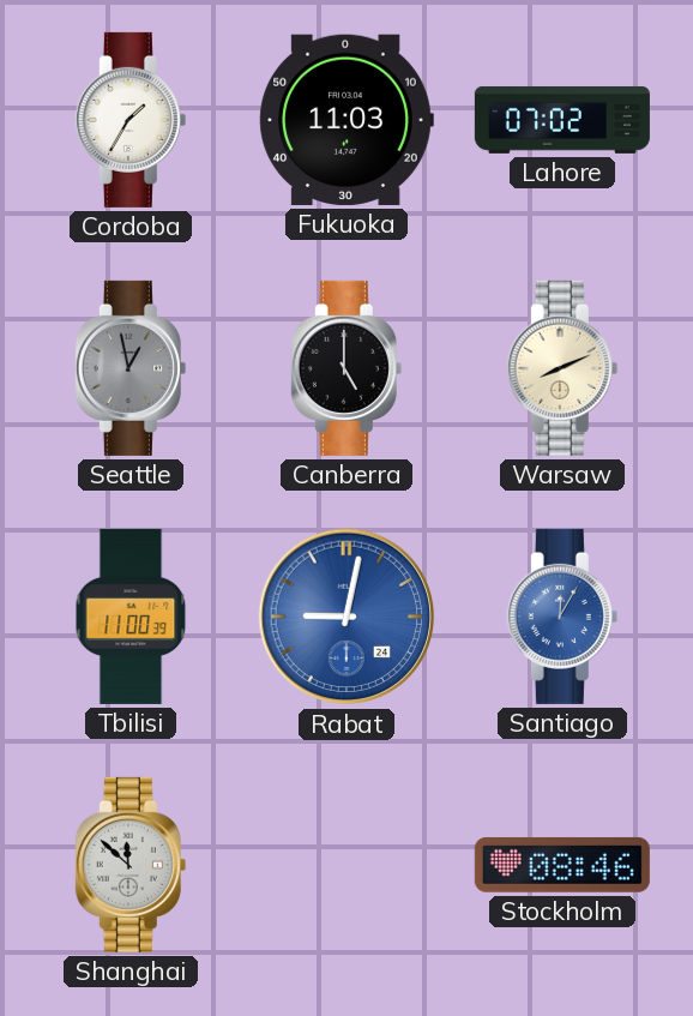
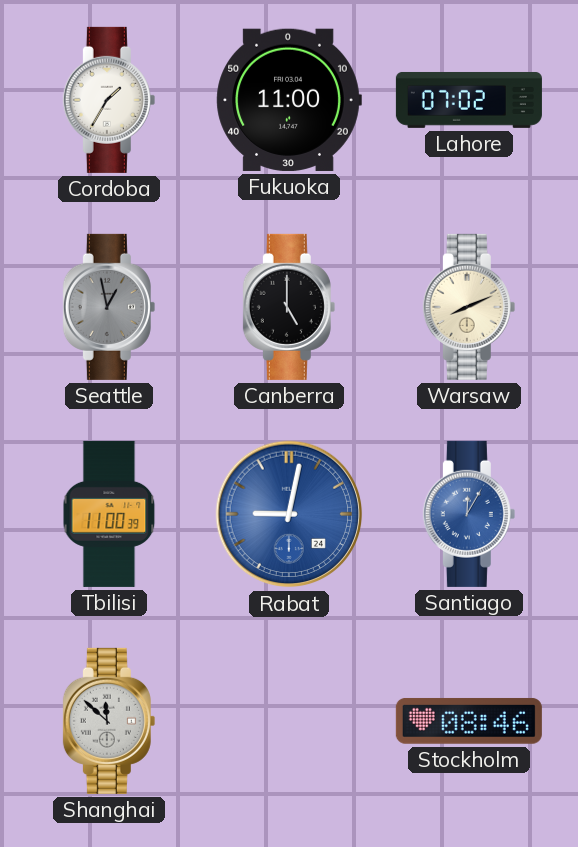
Fukuoka: 11:03 -> 11:00
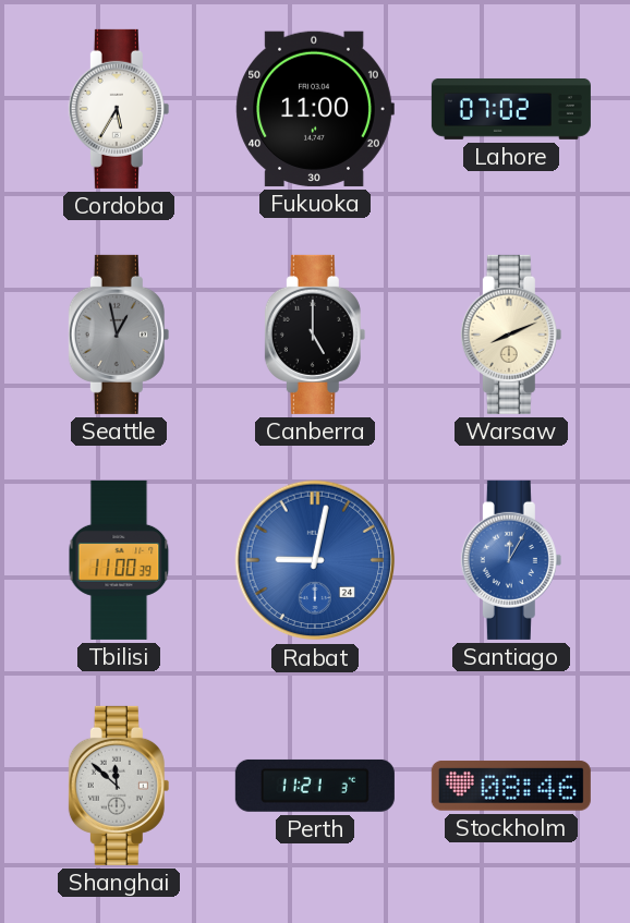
Cordoba: 1:35 -> 5:35
Perth: none -> 11:21
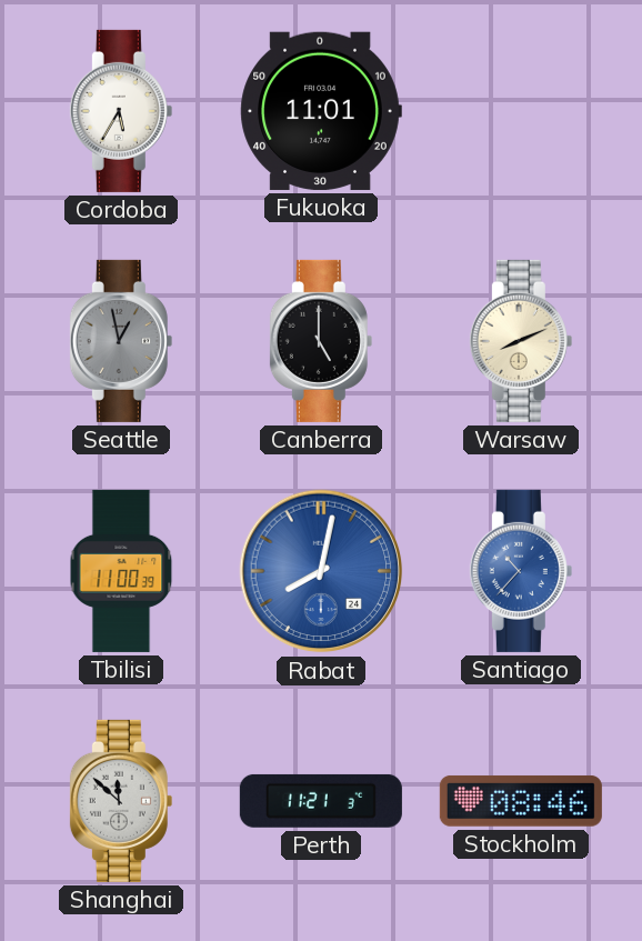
Fukuoka: 11:00 -> 11:01
Lahore: 07:02 -> none
Rabat: 9:02 -> 8:02
Santiago: 12:05 -> 10:37
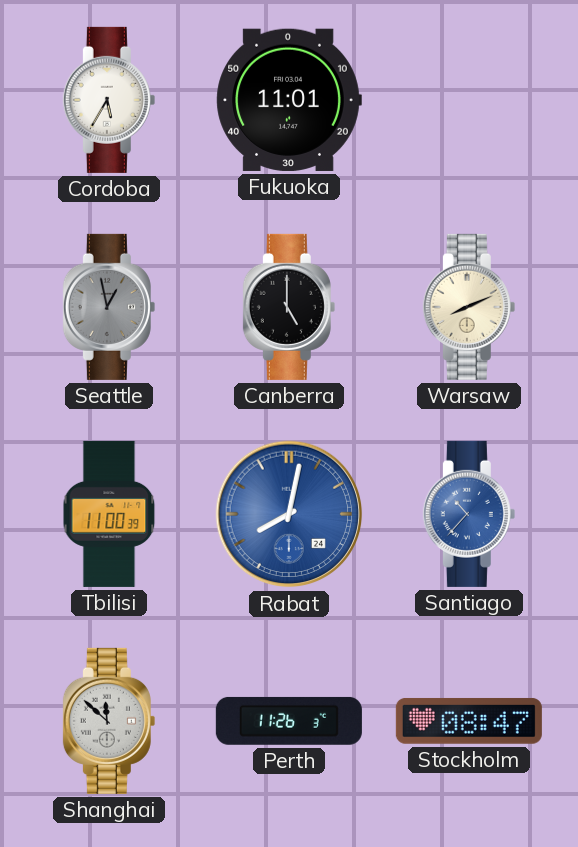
Perth: 11:21 -> 11:26
Stockholm: 08:46 -> 08:47
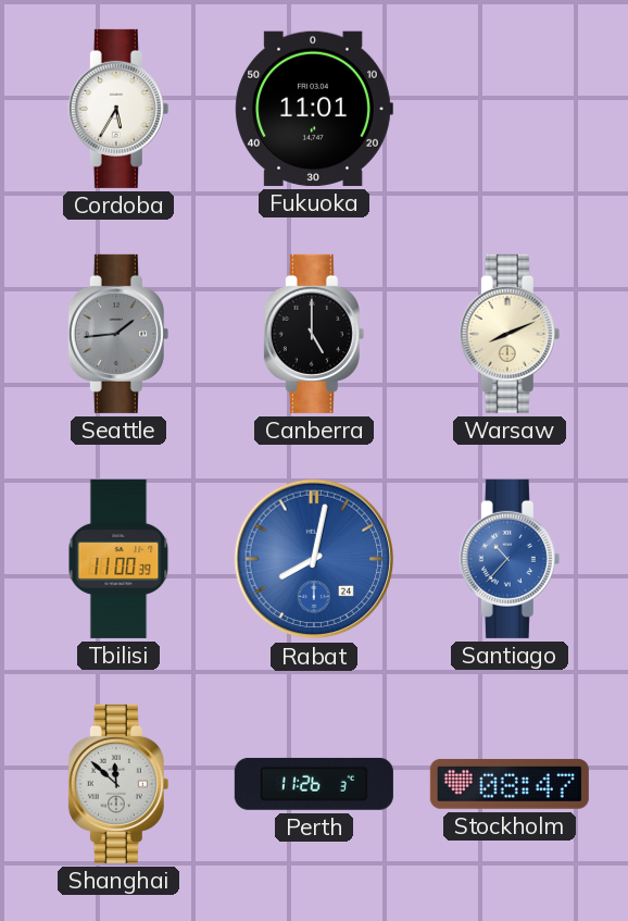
Seattle: 12:58 -> 1:44
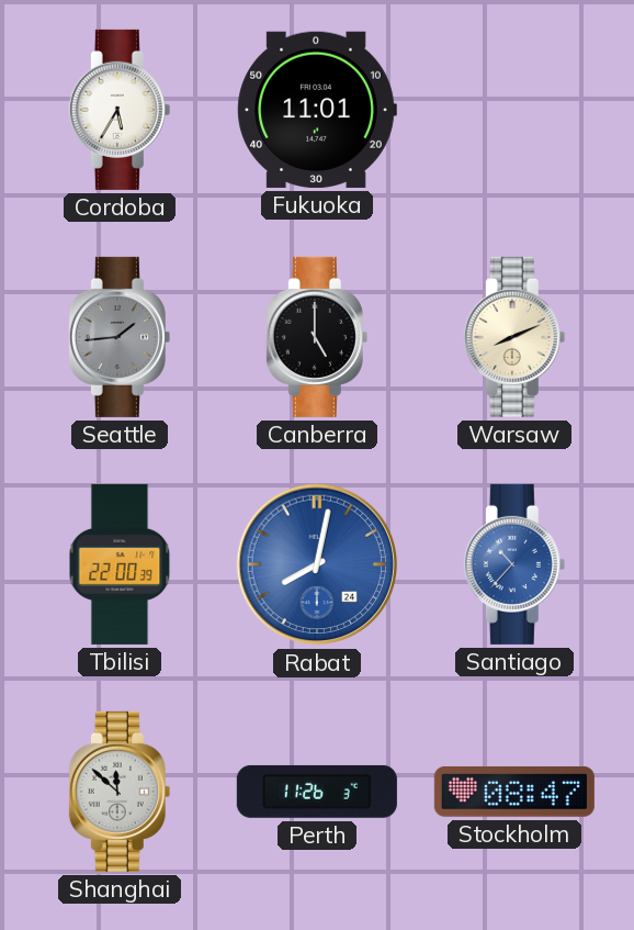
Tbilisi: 11:00 -> 22:00
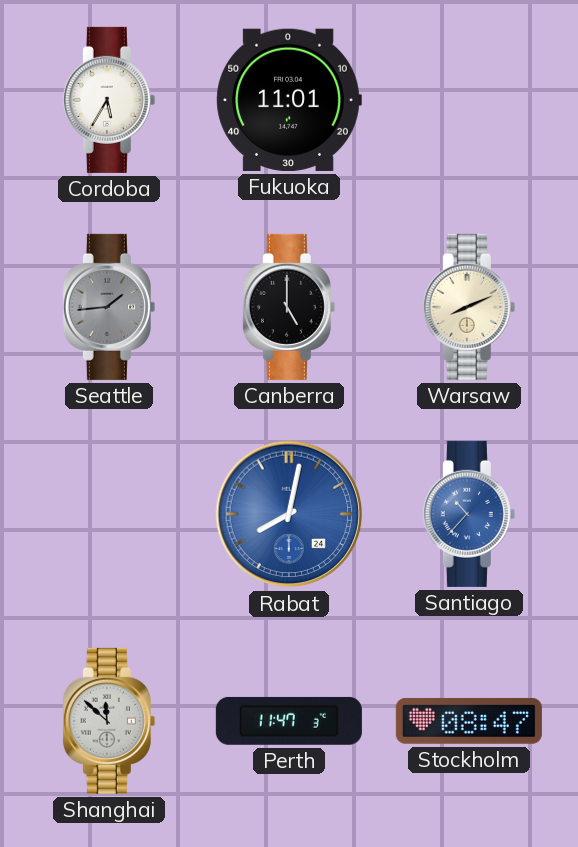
Tbilisi: 22:00 -> none
Perth: 11:26 -> 11:47
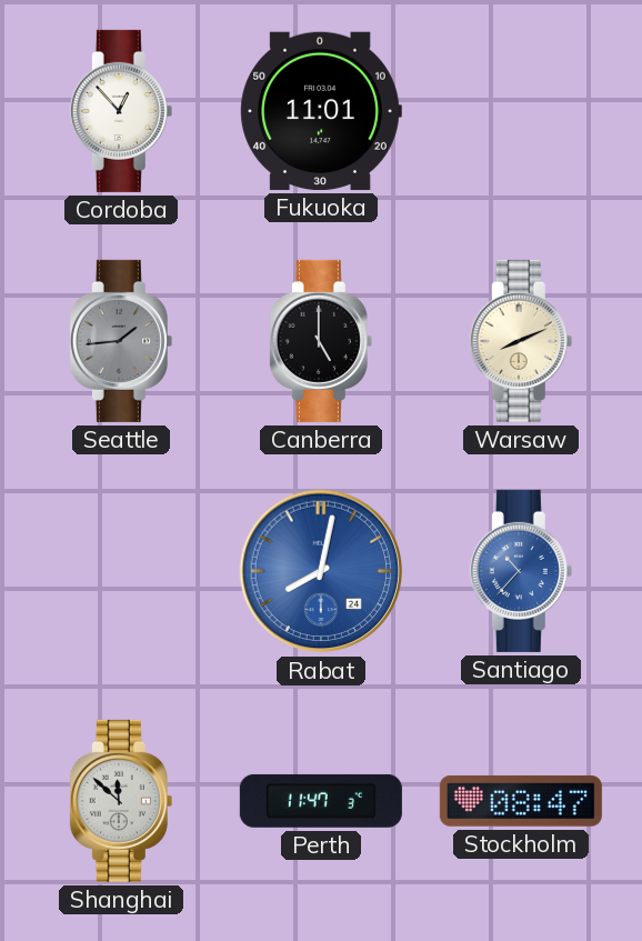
Cordoba: 5:35 -> 12:53
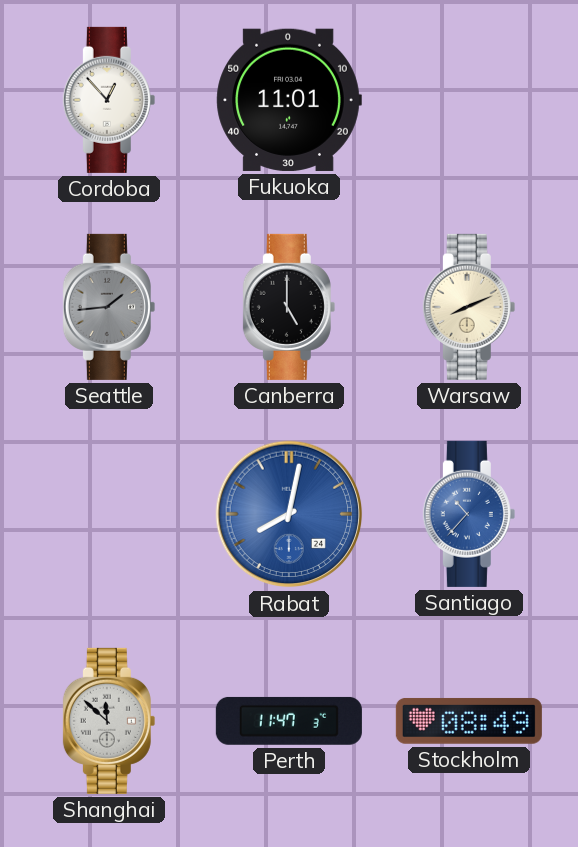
Stockholm: 08:47 -> 08:49
